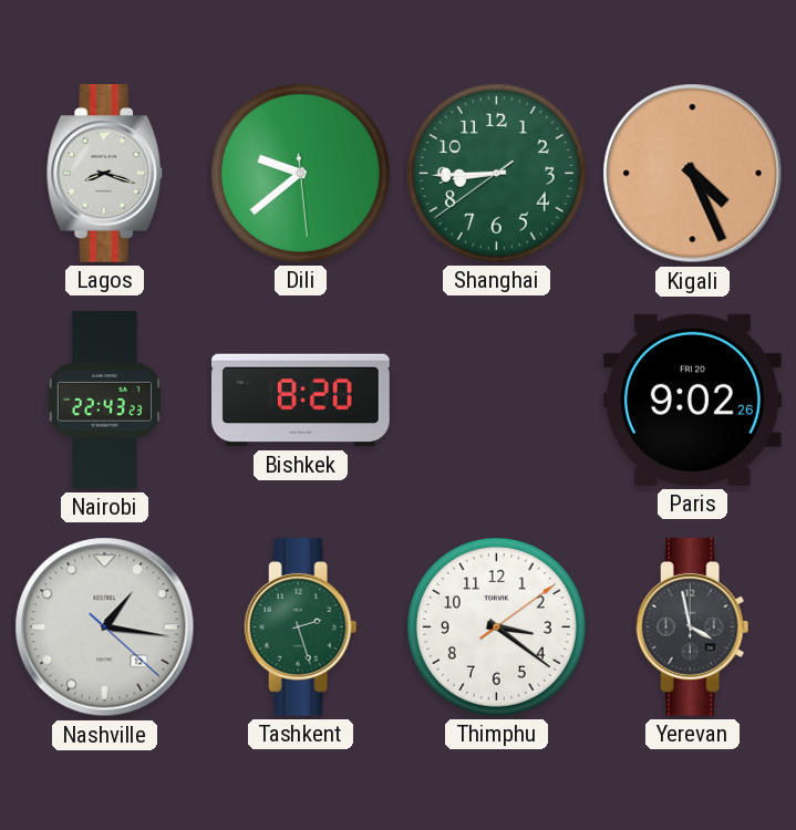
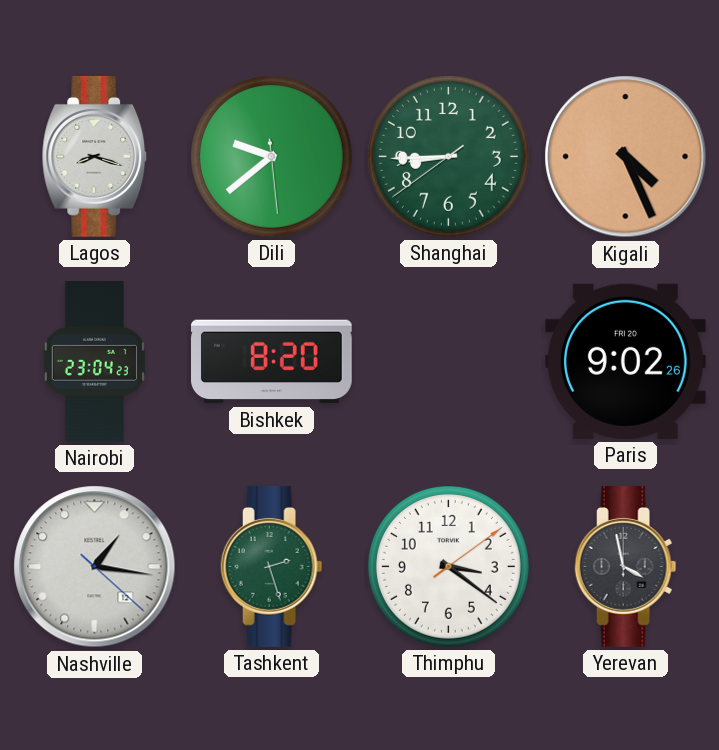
Nairobi: 22:43 -> 23:04
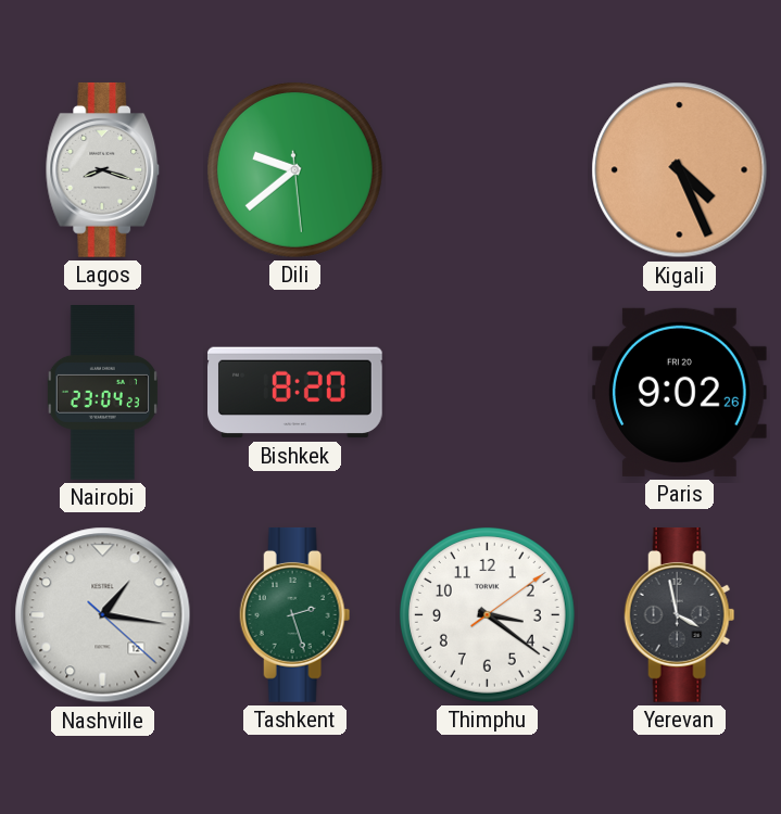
Shanghai: 8:44 -> none
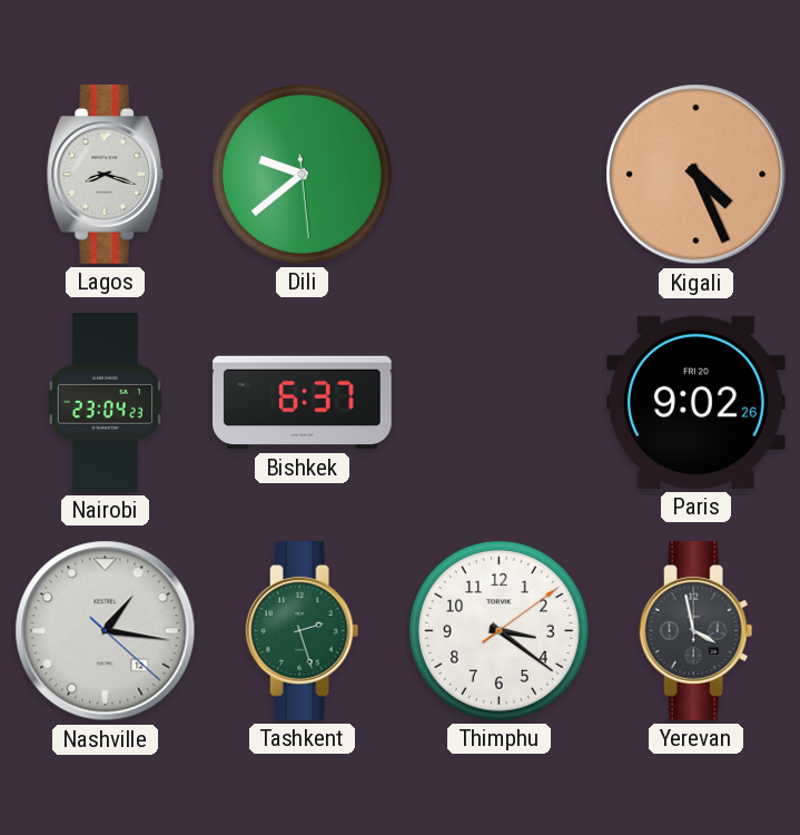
Bishkek: 8:20 -> 6:37
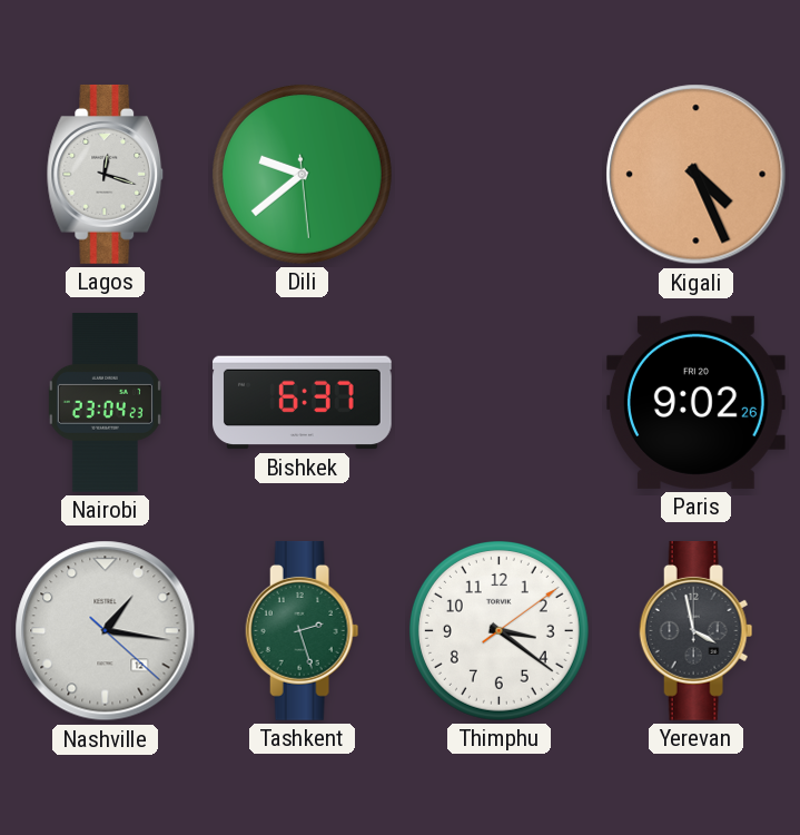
Lagos: 8:18 -> 12:18
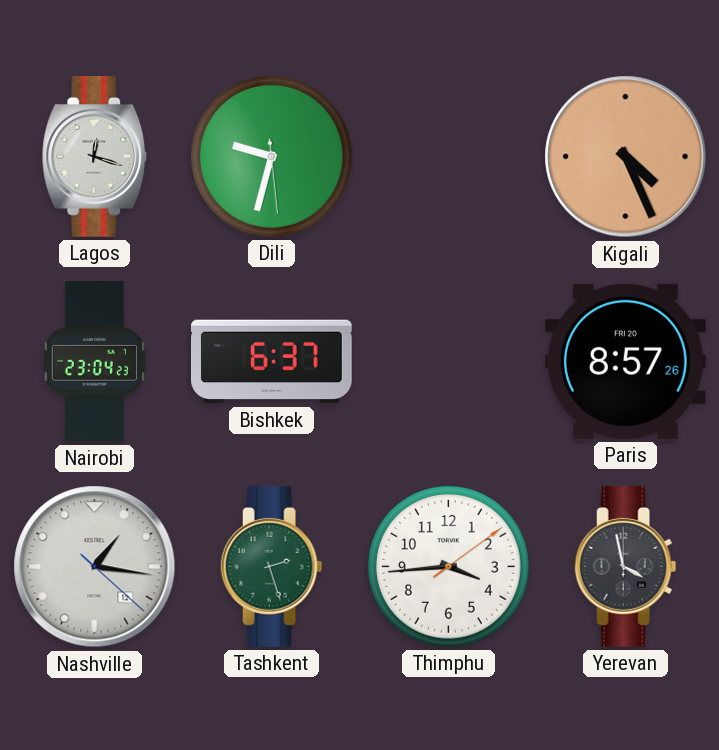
Dili: 9:38 -> 9:32
Paris: 9:02 -> 8:57
Thimphu: 3:21 -> 3:44
